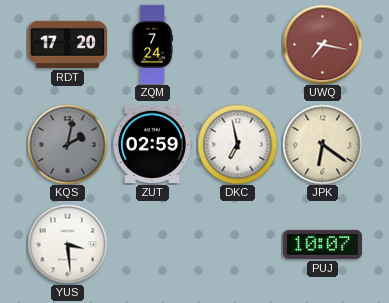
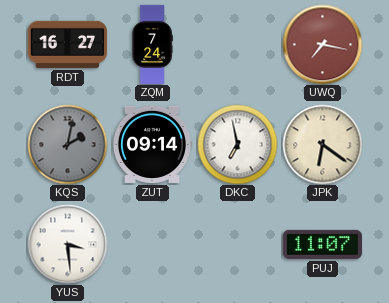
RDT: 17:20 -> 16:27
ZUT: 02:59 -> 09:14
PUJ: 10:07 -> 11:07
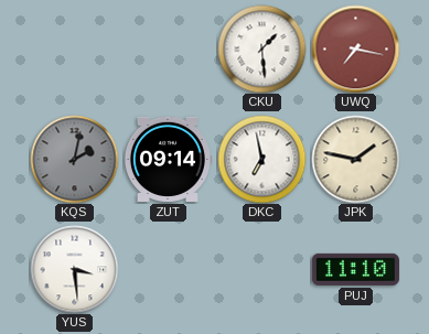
RDT: 16:27 -> none
ZQM: 7:24 -> none
CKU: none -> 1:29
JPK: 6:21 -> 1:47
PUJ: 11:07 -> 11:10
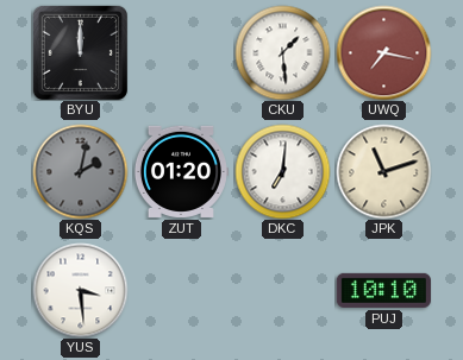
BYU: none -> 12:00
ZUT: 09:14 -> 01:20
DKC: 6:58 -> 7:01
JPK: 1:47 -> 11:12
PUJ: 11:10 -> 10:10
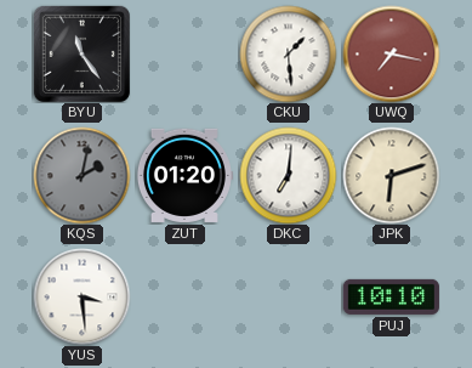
BYU: 12:00 -> 11:24
JPK: 11:12 -> 6:12
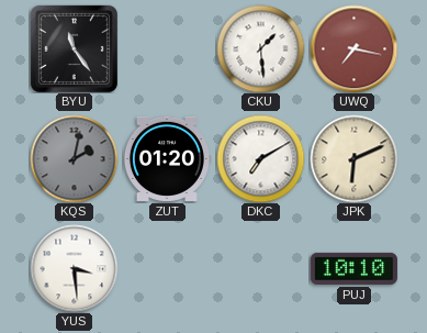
DKC: 7:01 -> 7:10
JPK: 6:12 -> 6:11
